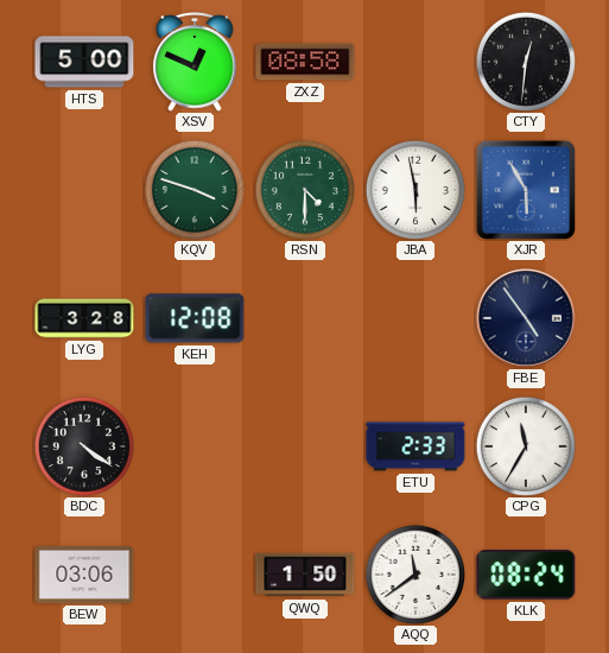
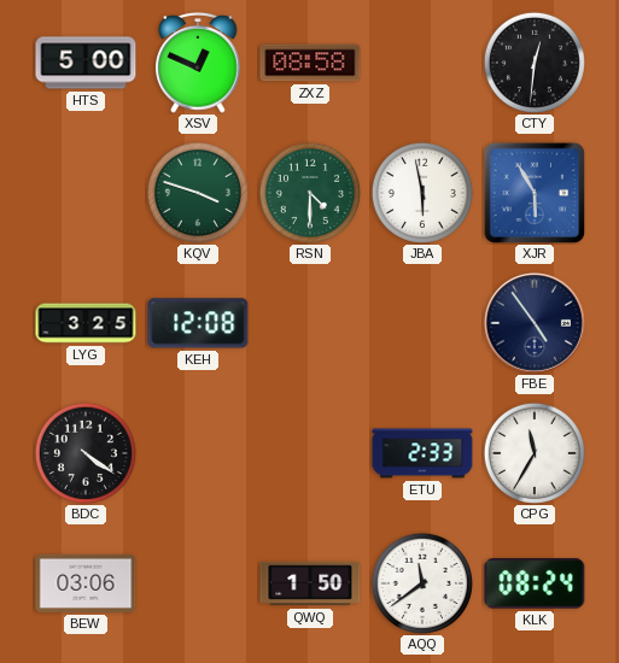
LYG: 3:28 -> 3:25
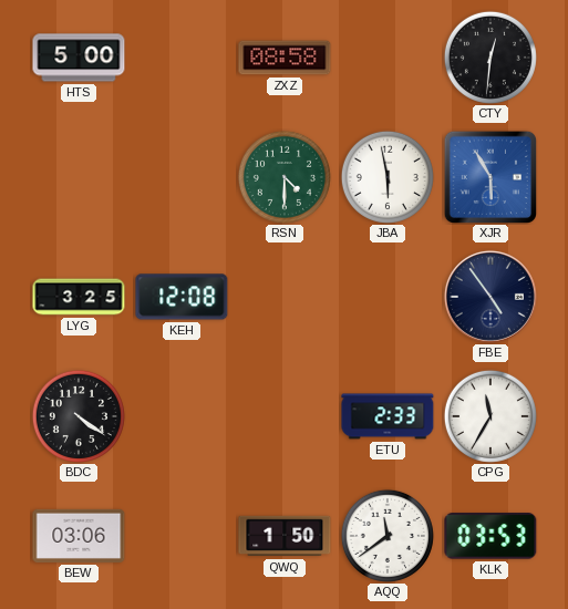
XSV: 12:49 -> none
KQV: 3:48 -> none
KLK: 08:24 -> 03:53
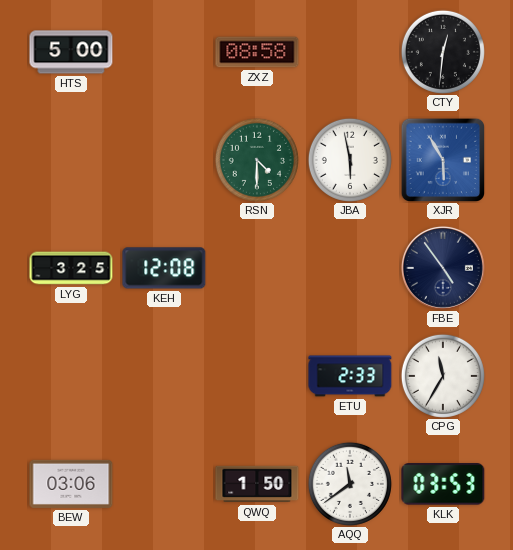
BDC: 4:21 -> none
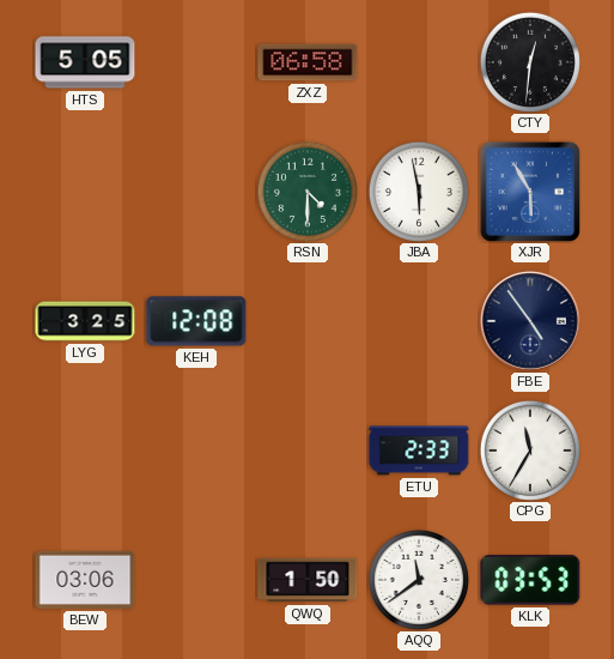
HTS: 5:00 -> 5:05
ZXZ: 08:58 -> 06:58
